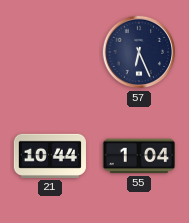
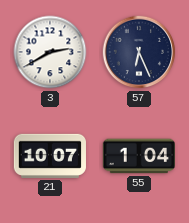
3: none -> 2:40
21: 10:44 -> 10:07
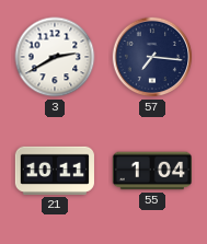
57: 6:26 -> 7:16
21: 10:07 -> 10:11
